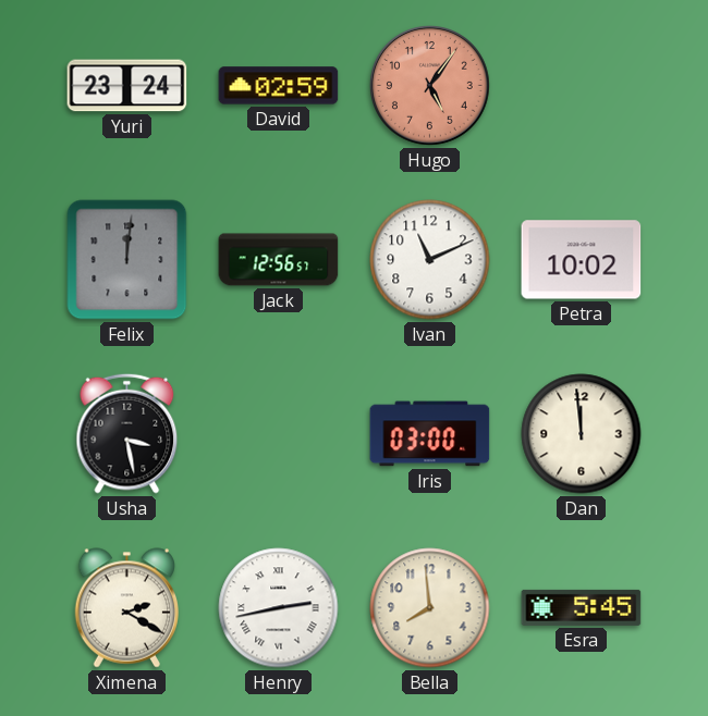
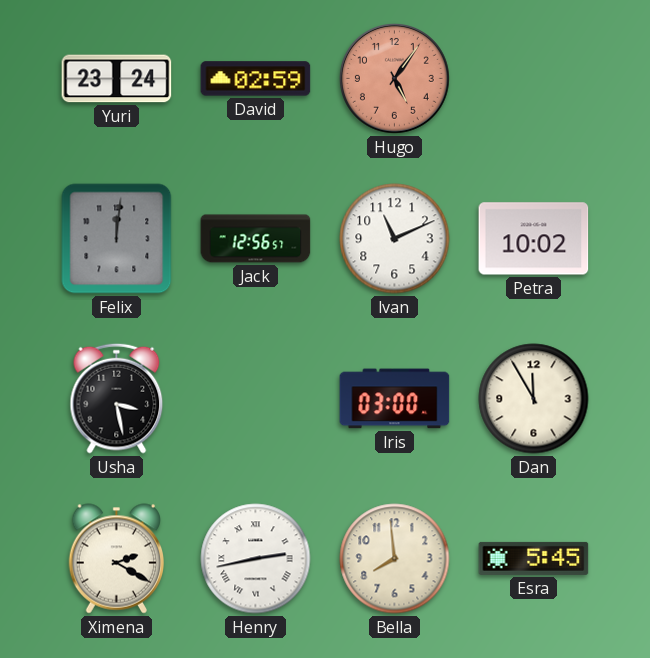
Dan: 11:59 -> 11:55
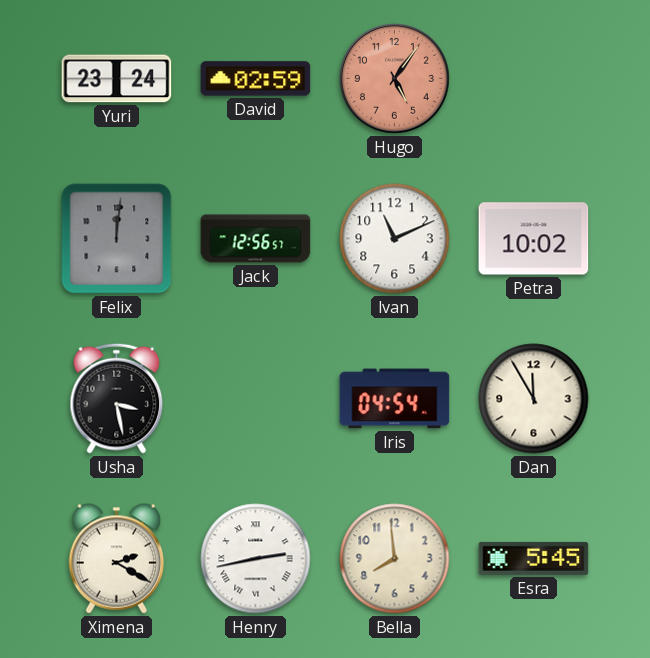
Iris: 03:00 -> 04:54
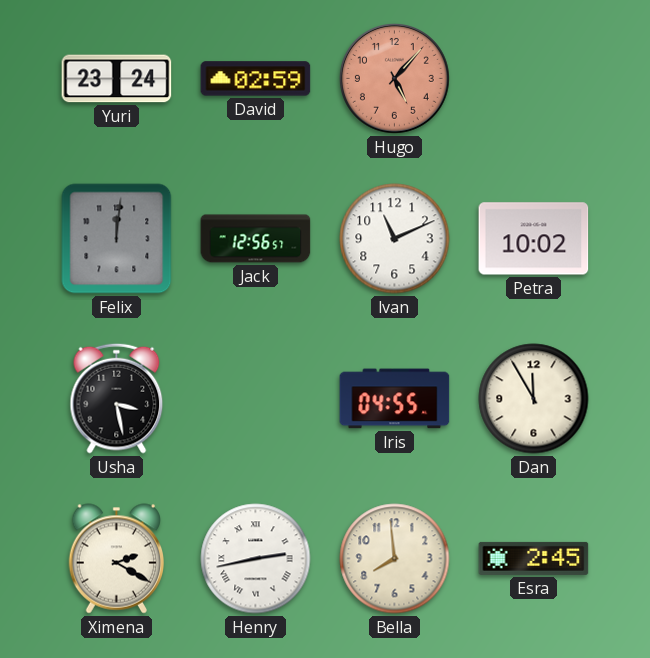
Hugo: 5:06 -> 5:07
Iris: 04:54 -> 04:55
Esra: 5:45 -> 2:45
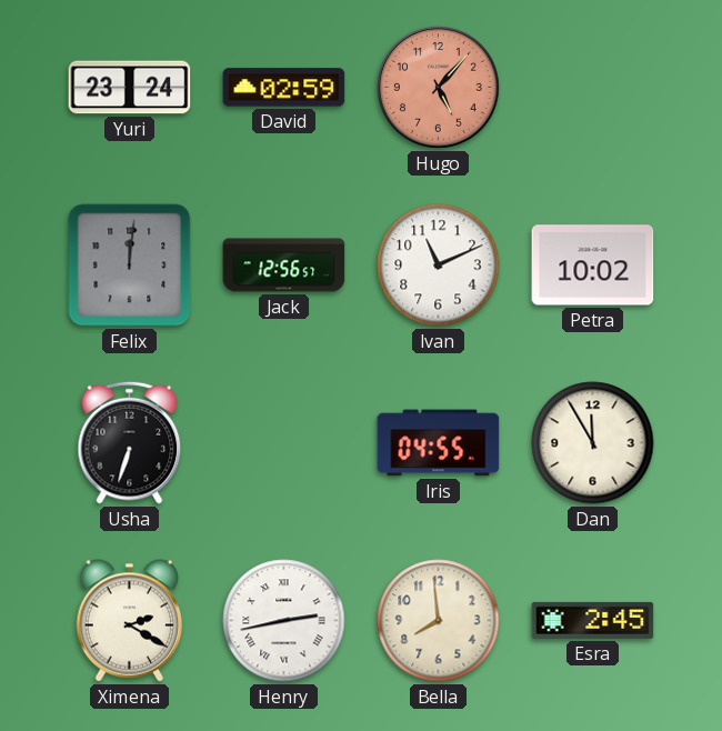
Usha: 3:28 -> 6:33
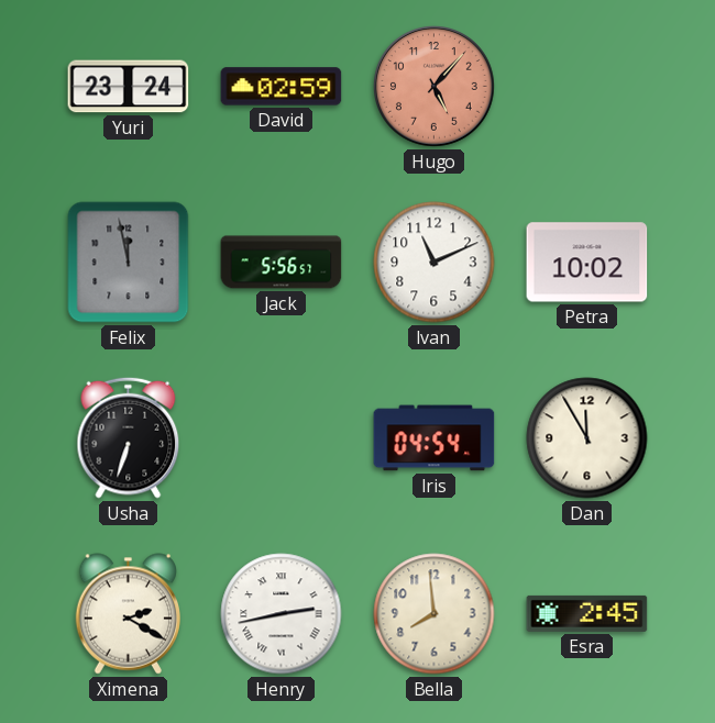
Felix: 12:01 -> 11:58
Jack: 12:56 -> 5:56
Iris: 04:55 -> 04:54
